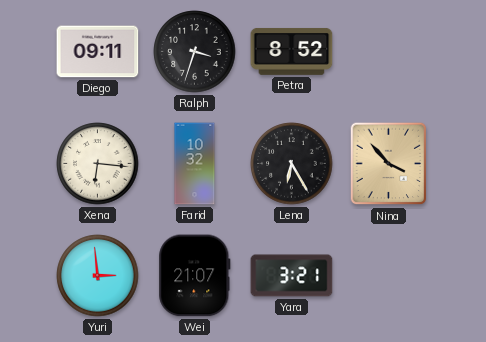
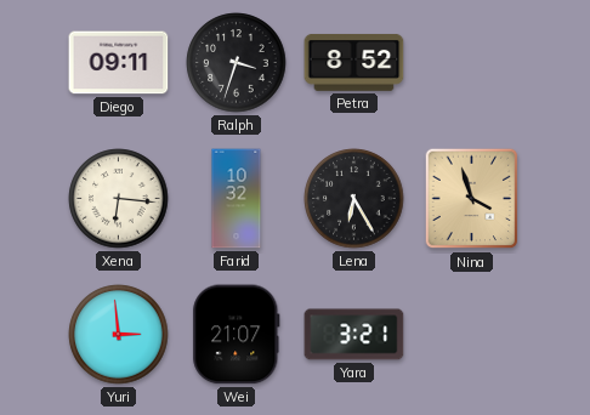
Nina: 3:53 -> 3:57
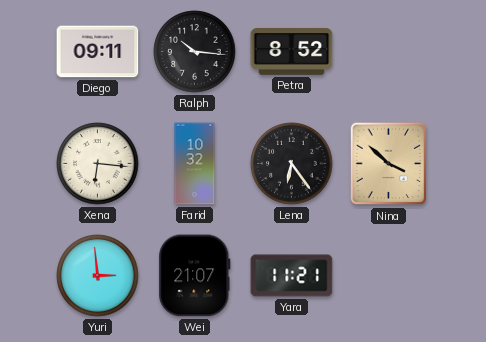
Ralph: 3:33 -> 10:16
Lena: 6:25 -> 6:24
Nina: 3:57 -> 3:52
Yara: 3:21 -> 11:21
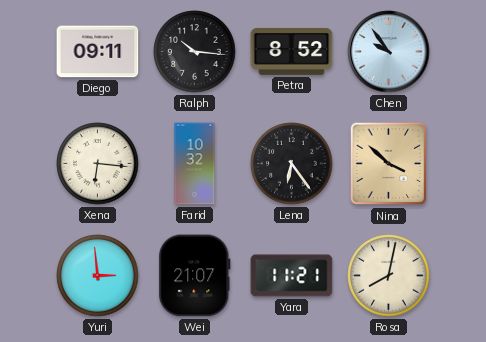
Chen: none -> 9:54
Rosa: none -> 8:02
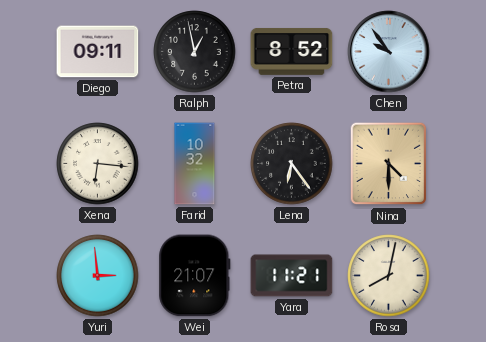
Ralph: 10:16 -> 12:58
Nina: 3:52 -> 4:30
